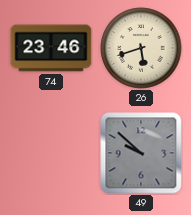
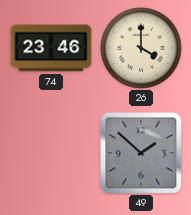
26: 5:42 -> 4:00
49: 9:52 -> 1:52
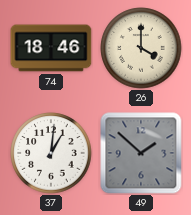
74: 23:46 -> 18:46
37: none -> 1:01
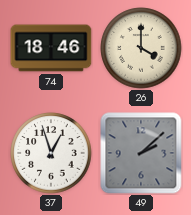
37: 1:01 -> 12:57
49: 1:52 -> 2:08
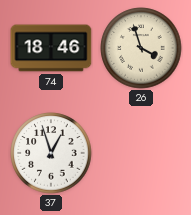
26: 4:00 -> 3:57
49: 2:08 -> none
